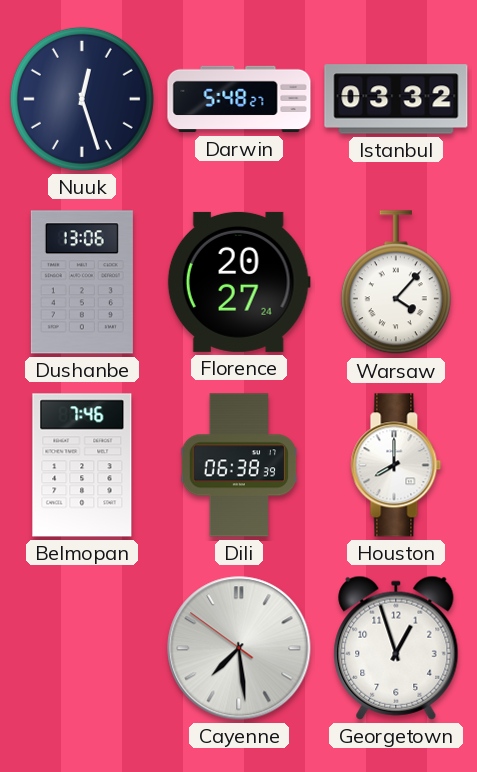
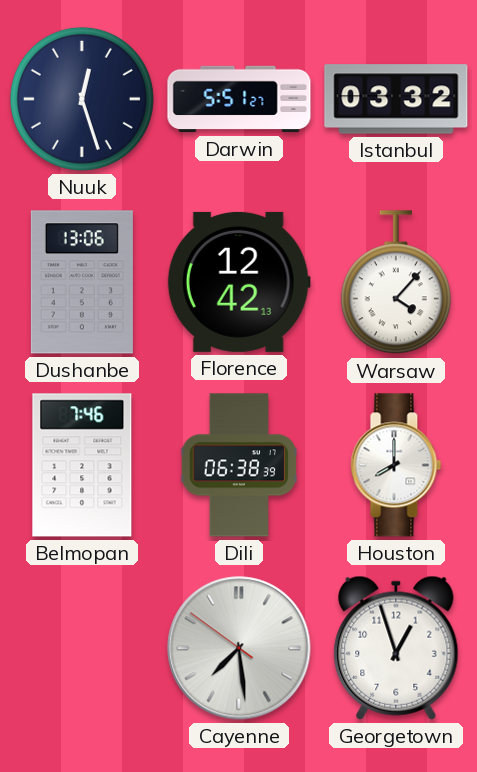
Darwin: 5:48 -> 5:51
Florence: 20:27 -> 12:42
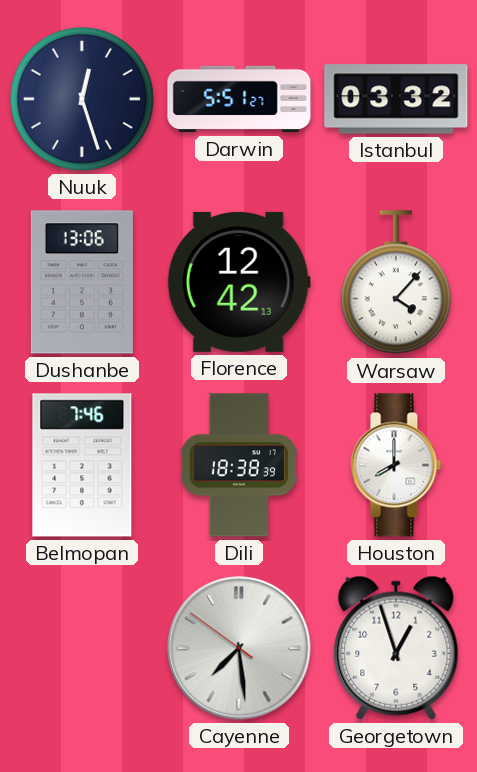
Dili: 06:38 -> 18:38
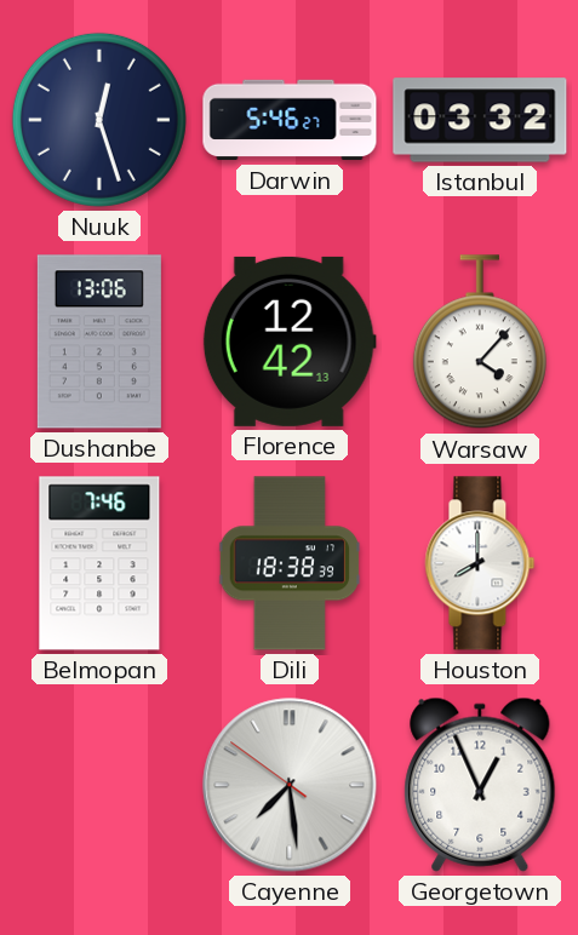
Darwin: 5:51 -> 5:46
Georgetown: 12:57 -> 12:56
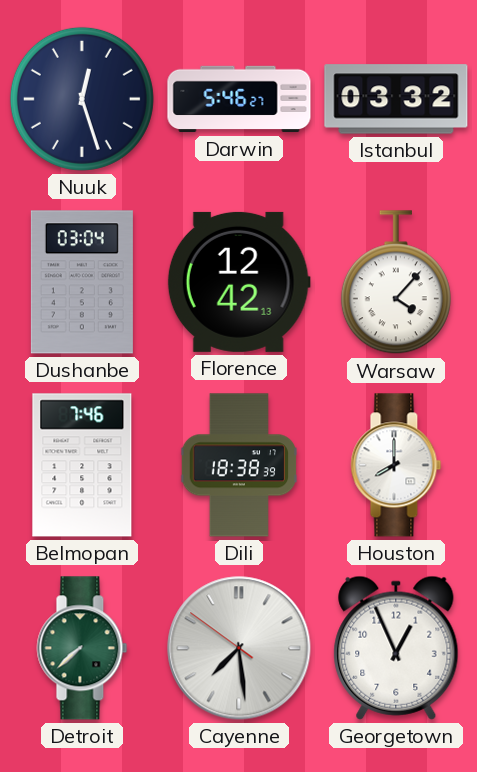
Dushanbe: 13:06 -> 03:04
Detroit: none -> 7:38
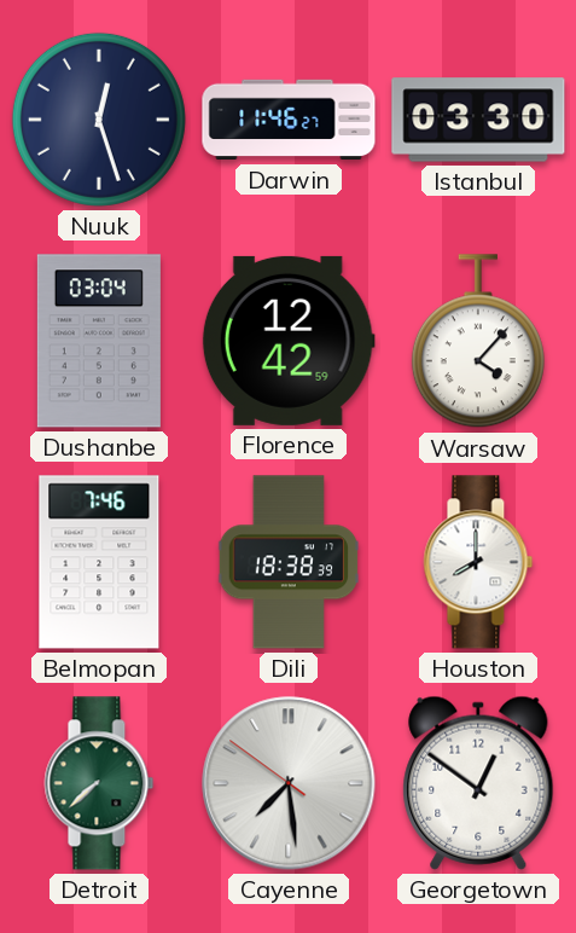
Darwin: 5:46 -> 11:46
Istanbul: 03:32 -> 03:30
Florence: 12:42:13 -> 12:42:59
Georgetown: 12:56 -> 12:51
